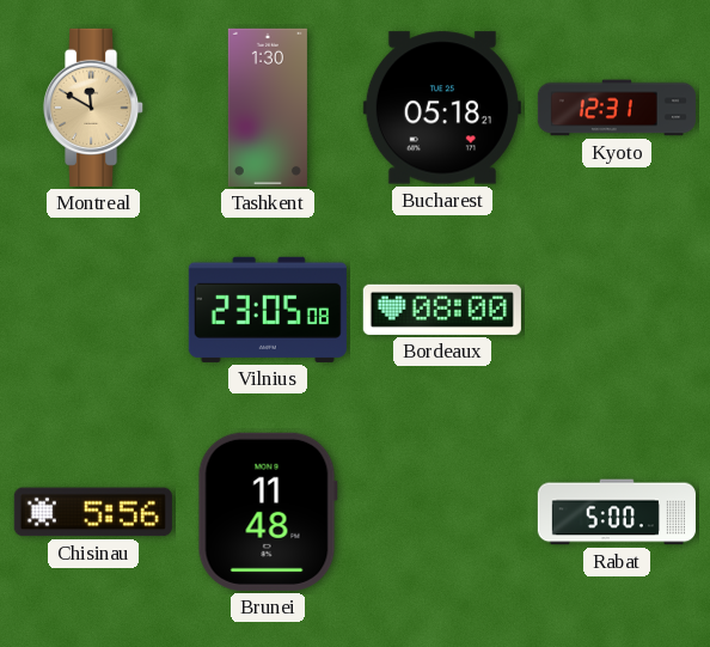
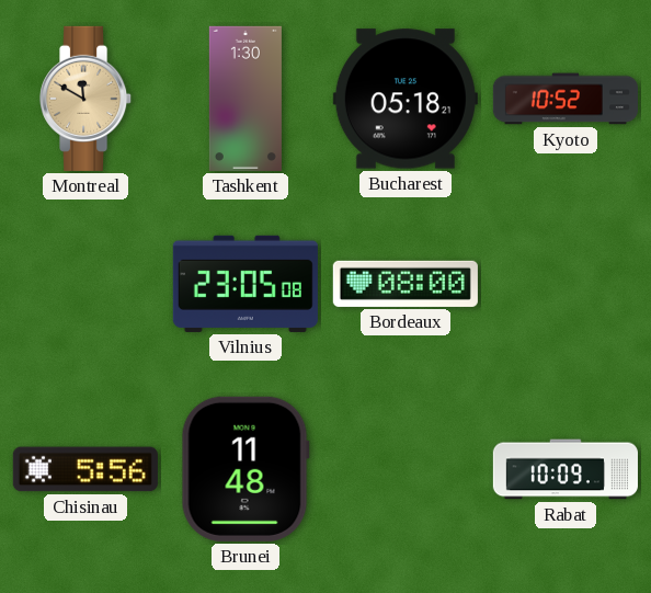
Kyoto: 12:31 -> 10:52
Rabat: 5:00 -> 10:09
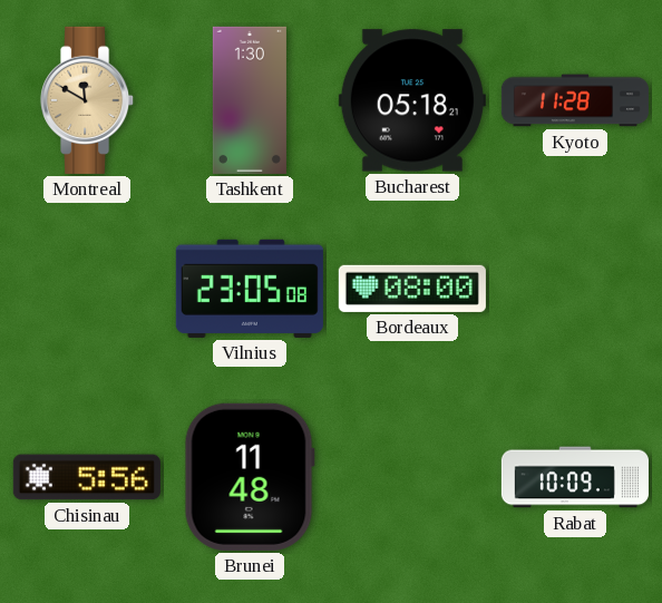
Kyoto: 10:52 -> 11:28
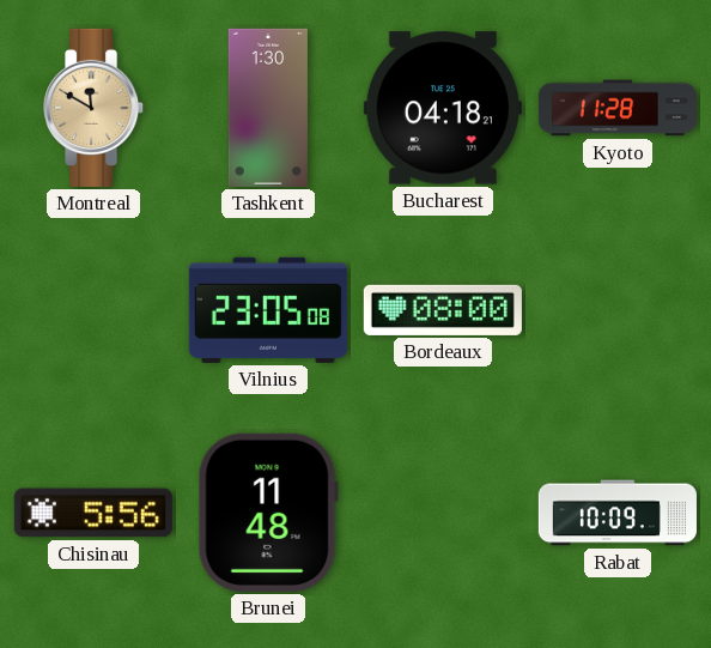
Bucharest: 05:18 -> 04:18
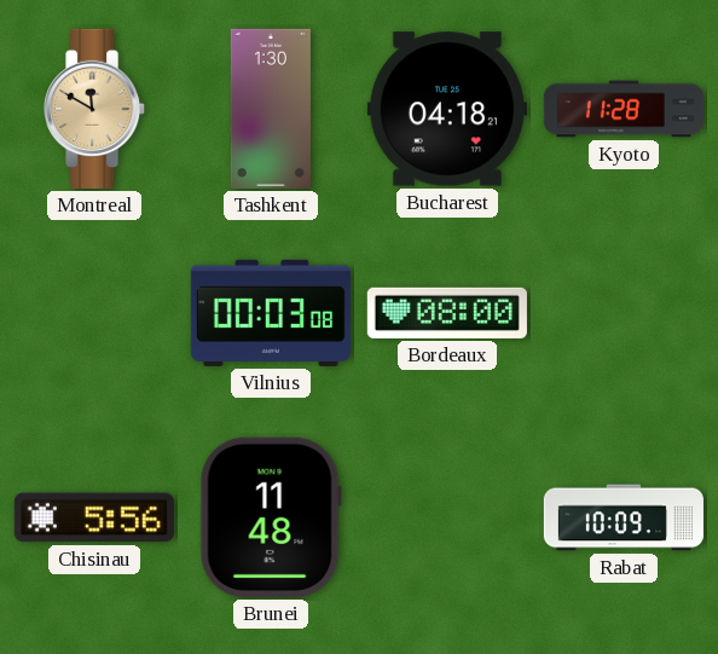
Vilnius: 23:05 -> 00:03
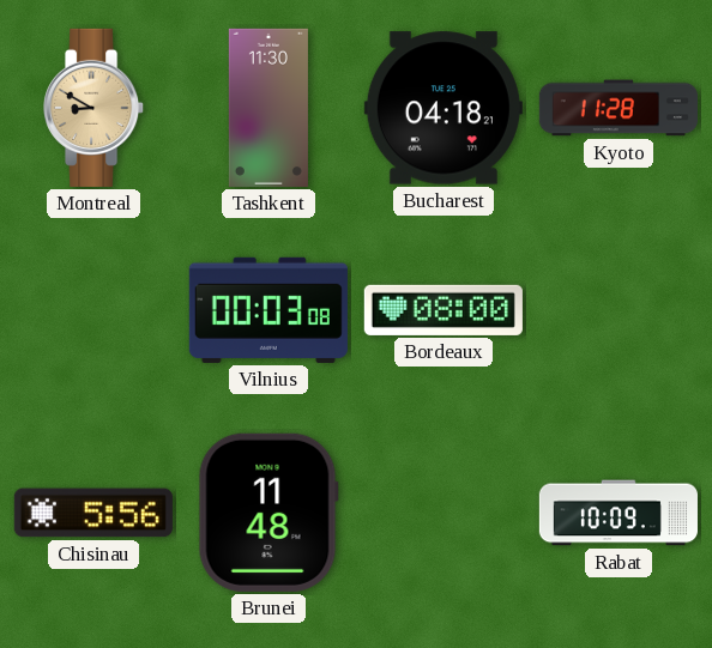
Montreal: 11:50 -> 8:50
Tashkent: 1:30 -> 11:30
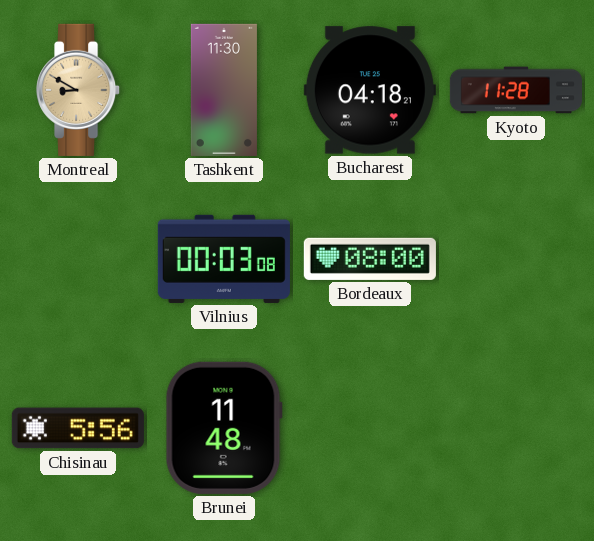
Rabat: 10:09 -> none
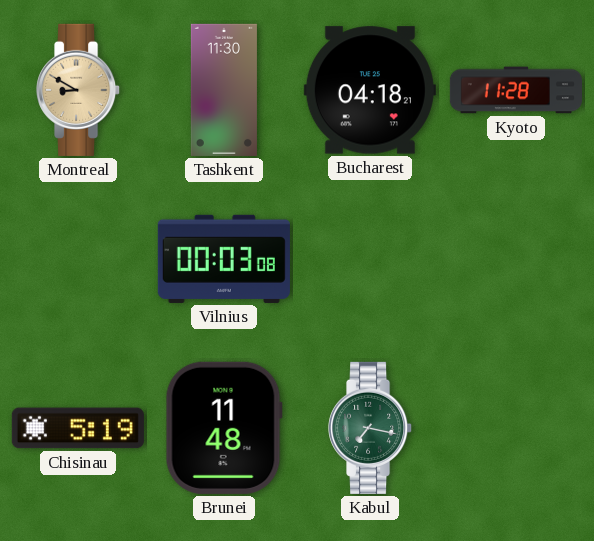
Bordeaux: 08:00 -> none
Chisinau: 5:56 -> 5:19
Kabul: none -> 7:17
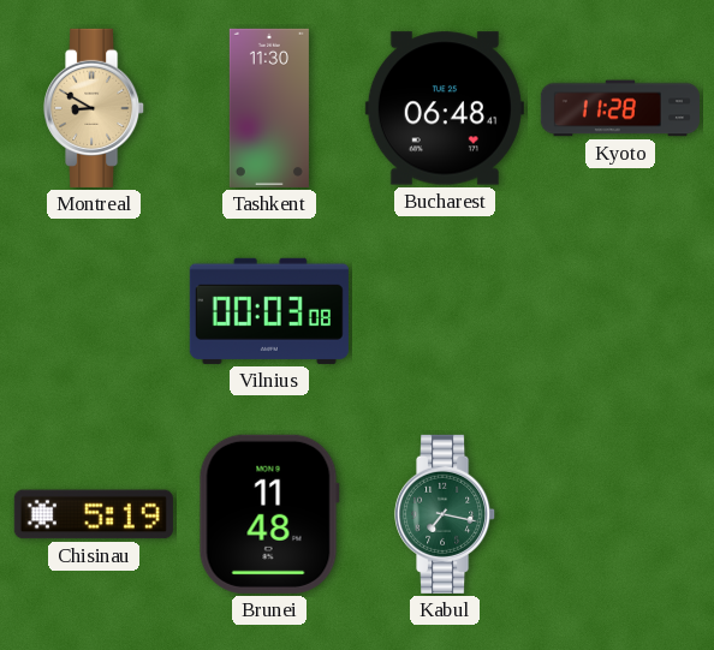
Bucharest: 04:18 -> 06:48
